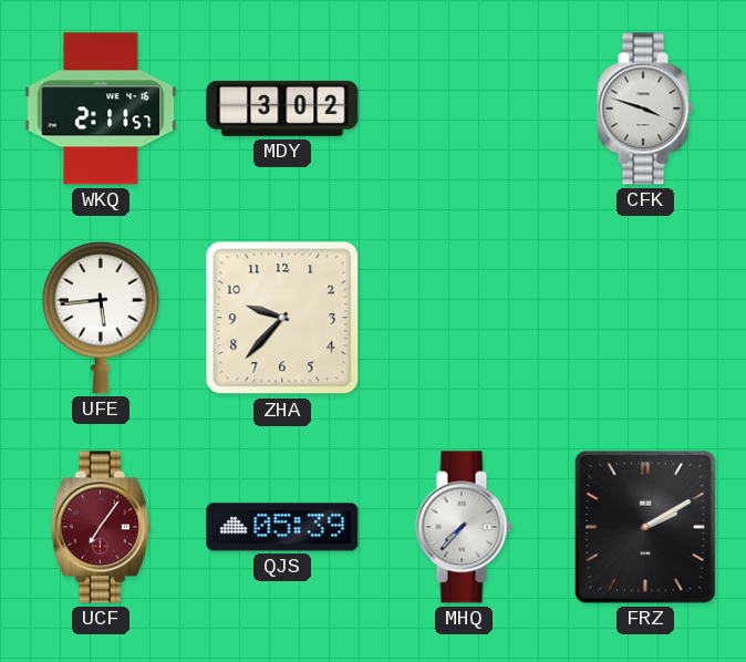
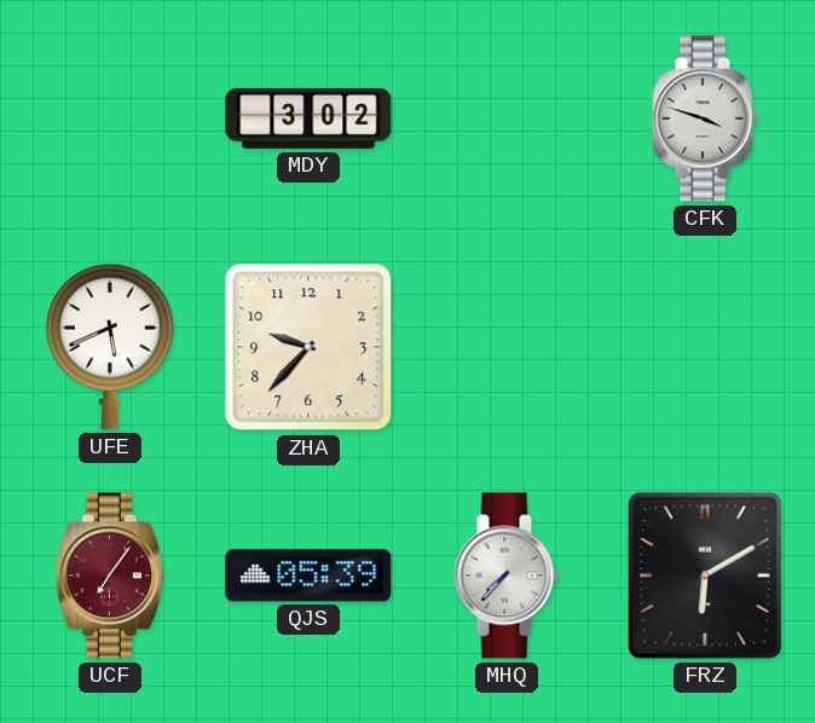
WKQ: 2:11 -> none
UFE: 5:44 -> 5:41
FRZ: 2:10 -> 6:10
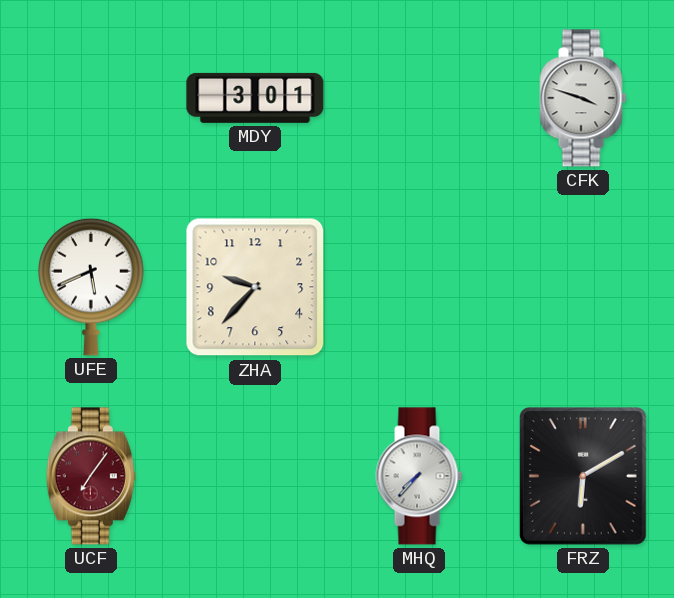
MDY: 3:02 -> 3:01
QJS: 05:39 -> none
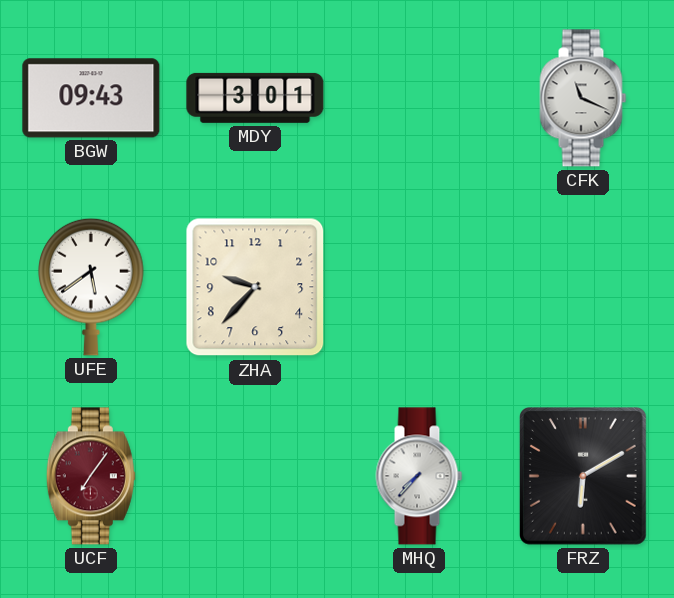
BGW: none -> 09:43
CFK: 3:48 -> 11:19
UFE: 5:41 -> 5:39
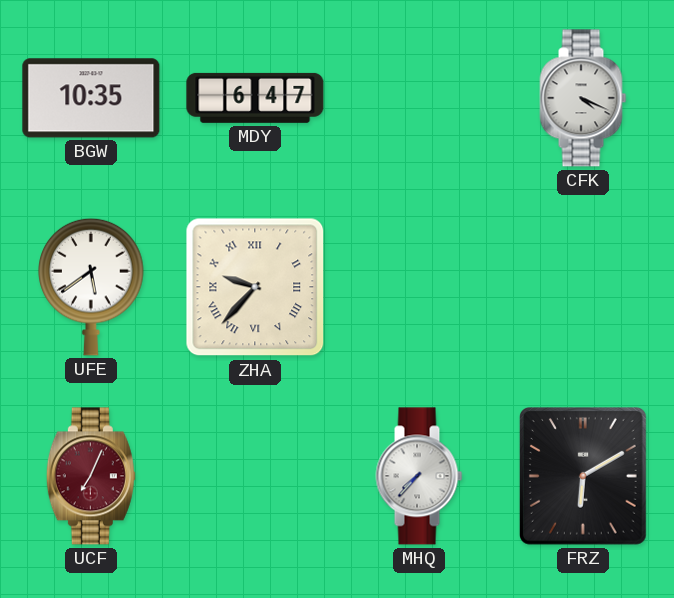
BGW: 09:43 -> 10:35
MDY: 3:01 -> 6:47
CFK: 11:19 -> 4:19
ZHA numerals: Arabic -> Roman
UCF: 7:06 -> 7:04
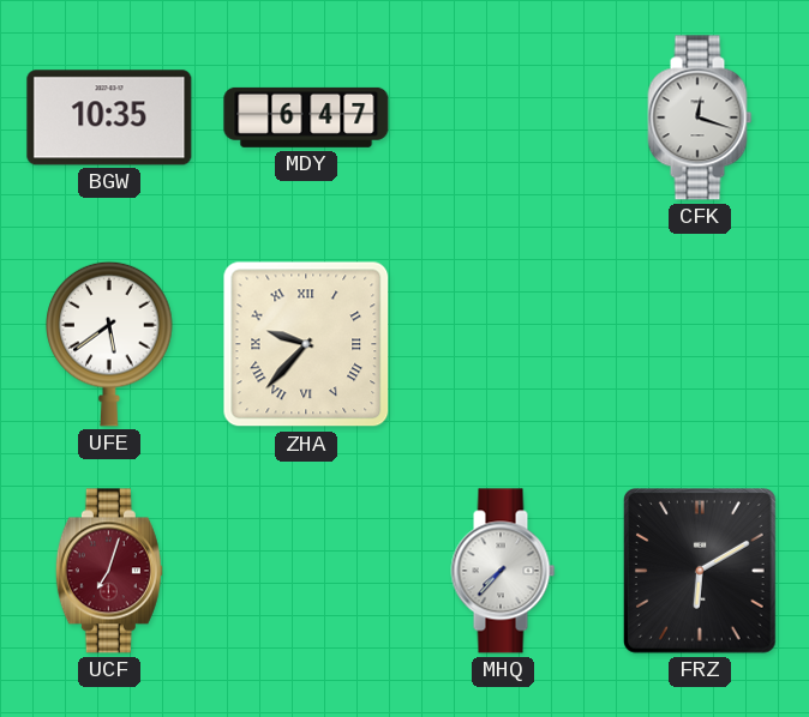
CFK: 4:19 -> 12:18
UCF: 7:04 -> 7:03
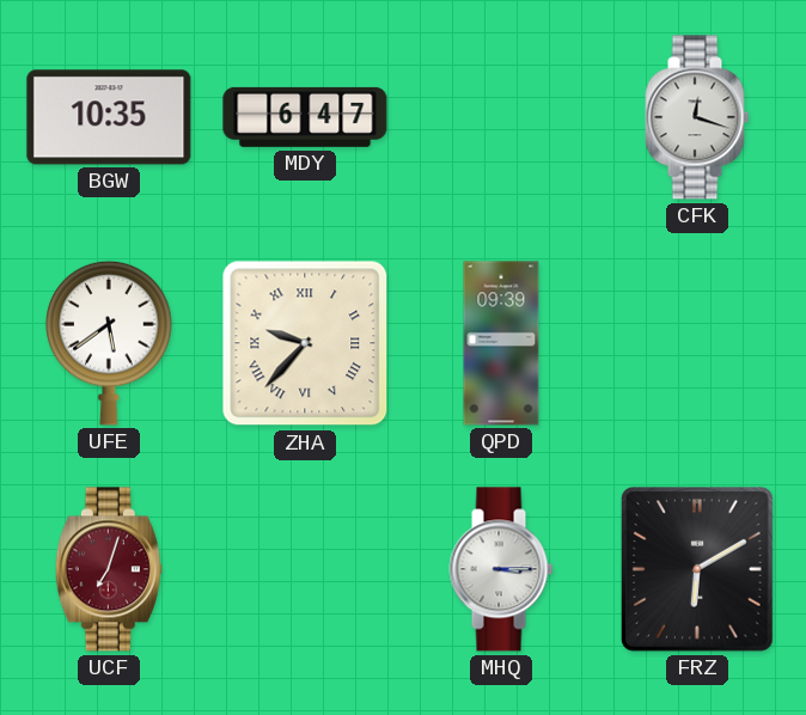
QPD: none -> 09:39
MHQ: 7:37 -> 3:15
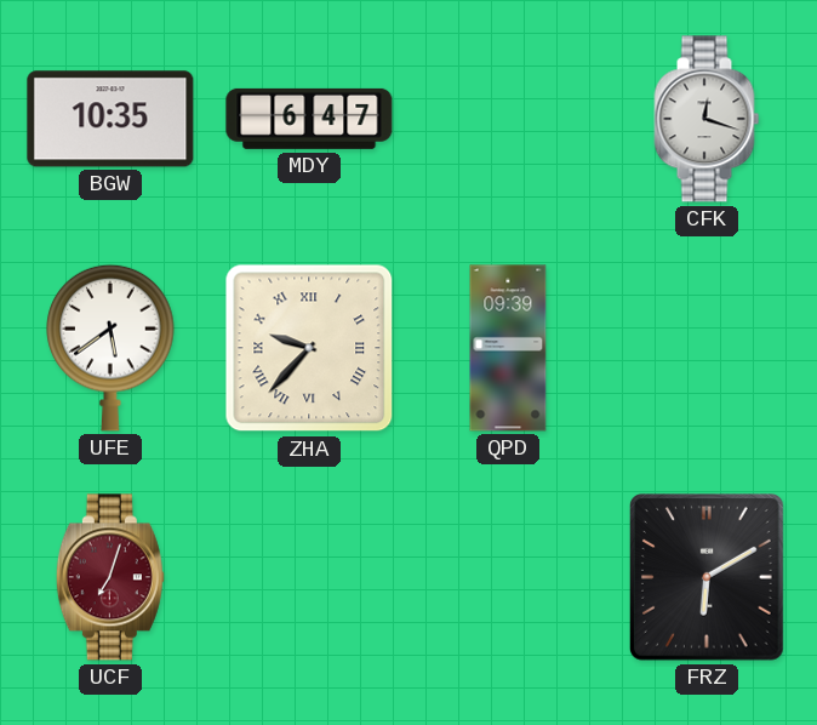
MHQ: 3:15 -> none
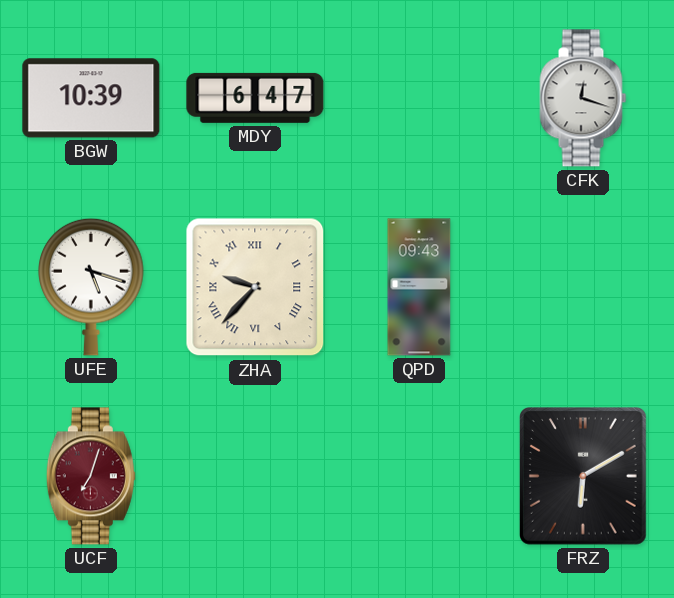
BGW: 10:35 -> 10:39
UFE: 5:39 -> 5:18
QPD: 09:39 -> 09:43
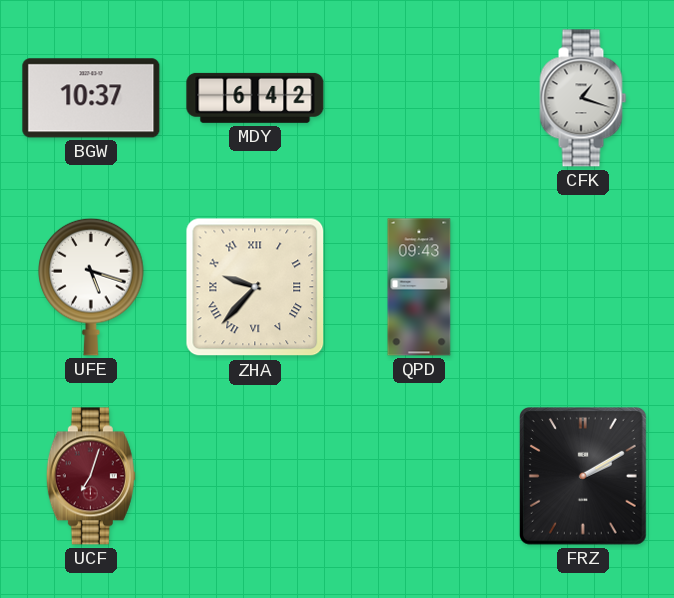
BGW: 10:39 -> 10:37
MDY: 6:47 -> 6:42
CFK: 12:18 -> 1:18
FRZ: 6:10 -> 2:10
